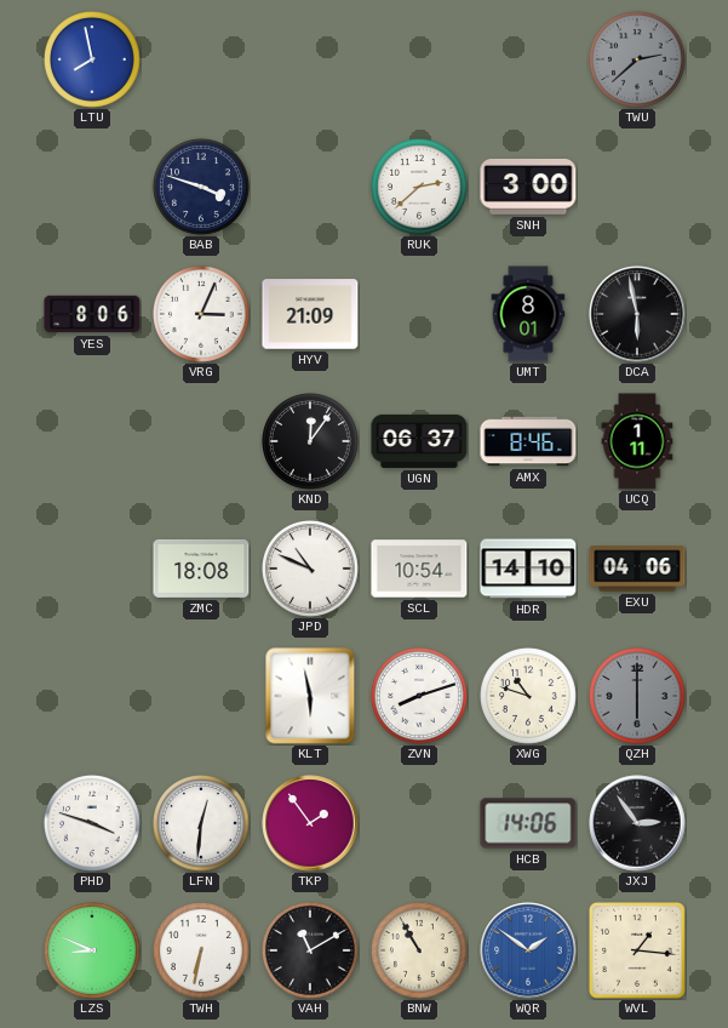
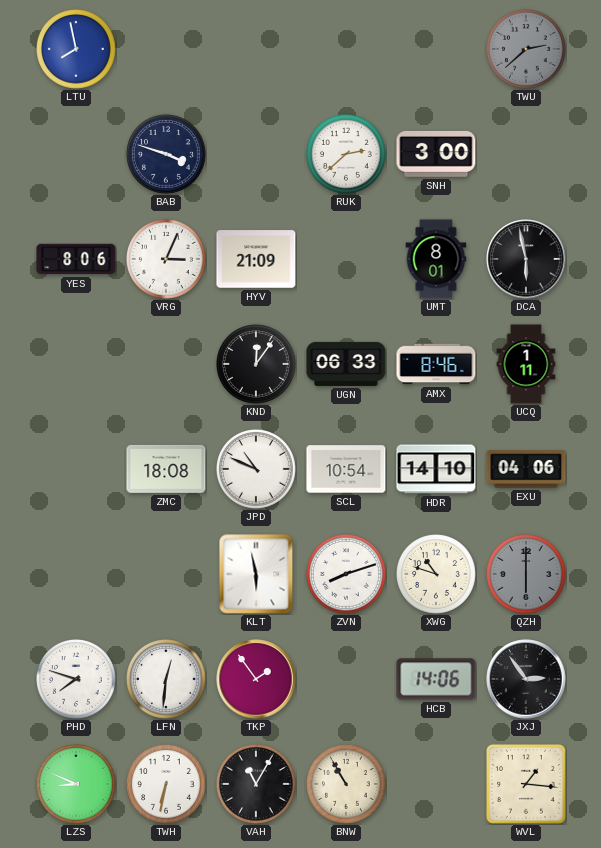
UGN: 06:37 -> 06:33
PHD: 3:48 -> 7:48
VAH: 11:10 -> 11:05
WQR: 1:51 -> none
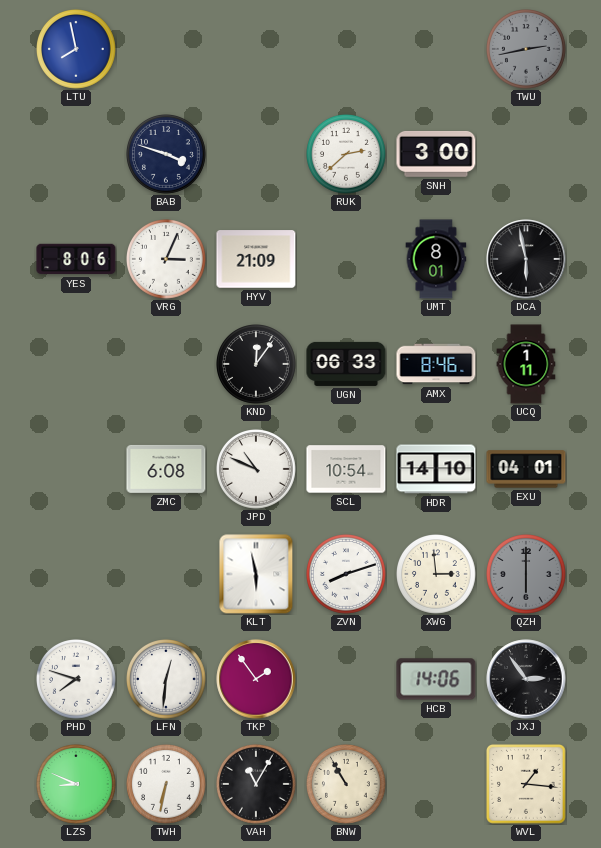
TWU: 2:38 -> 2:43
ZMC: 18:08 -> 6:08
EXU: 04:06 -> 04:01
XWG: 10:48 -> 2:59
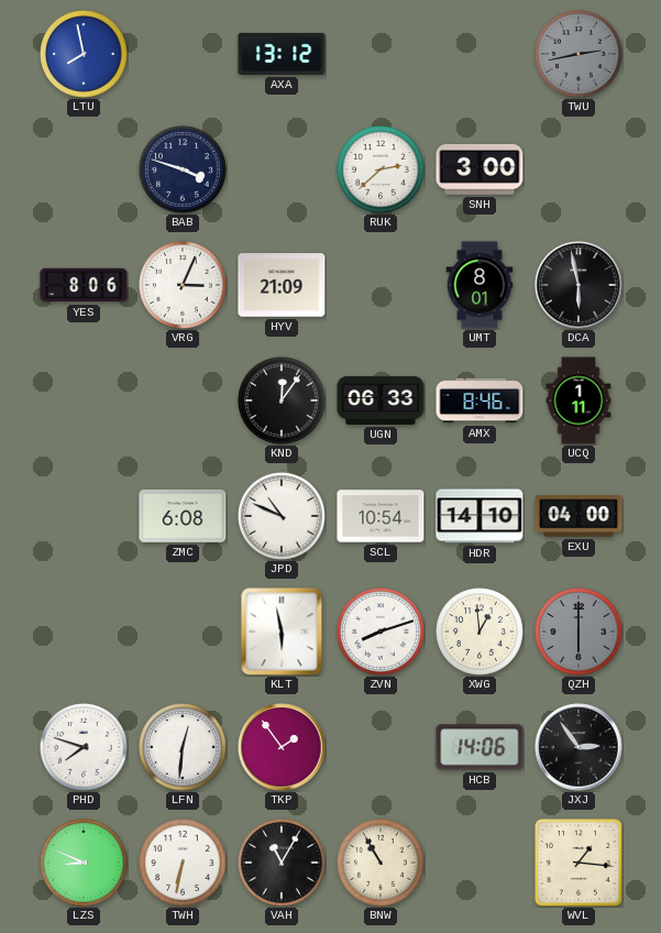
AXA: none -> 13:12
EXU: 04:01 -> 04:00
XWG: 2:59 -> 12:59
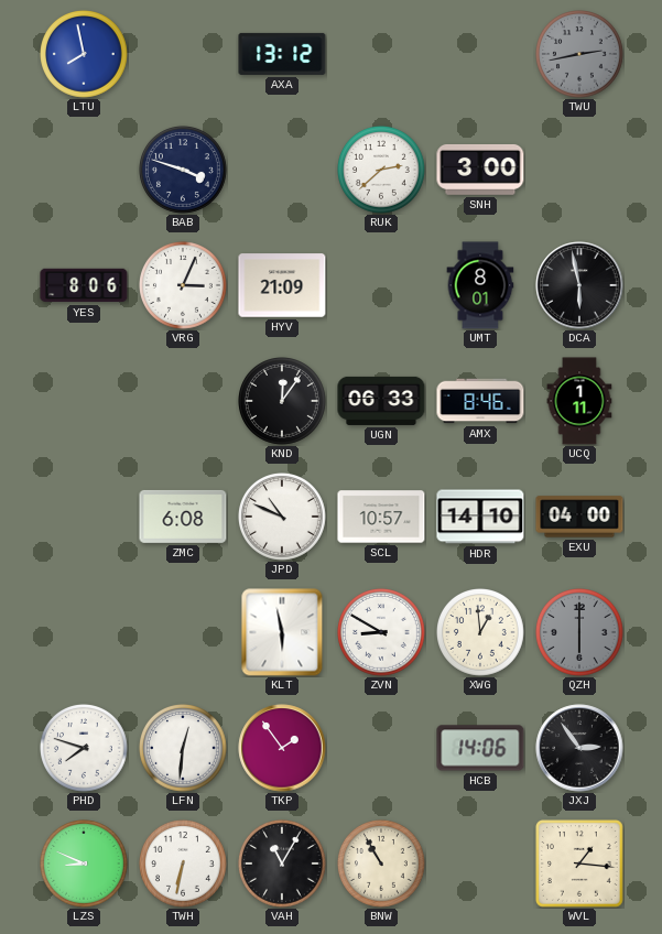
SCL: 10:54 -> 10:57
ZVN: 8:12 -> 8:50
